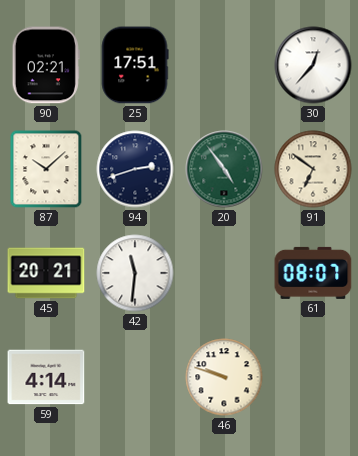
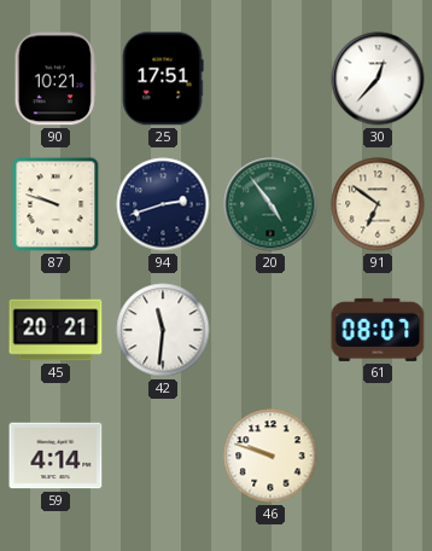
90: 02:21 -> 10:21
87: 10:08 -> 9:48
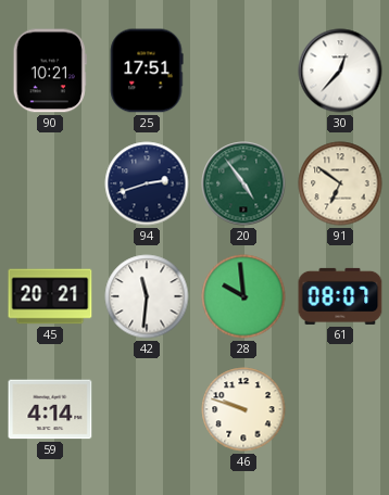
87: 9:48 -> none
28: none -> 9:59
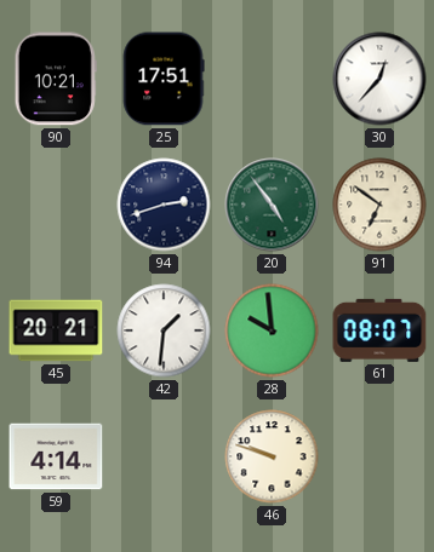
42: 11:31 -> 1:31
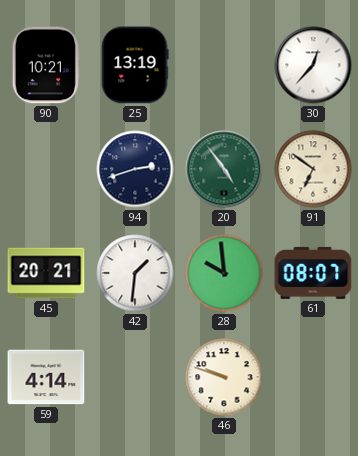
25: 17:51 -> 13:19
